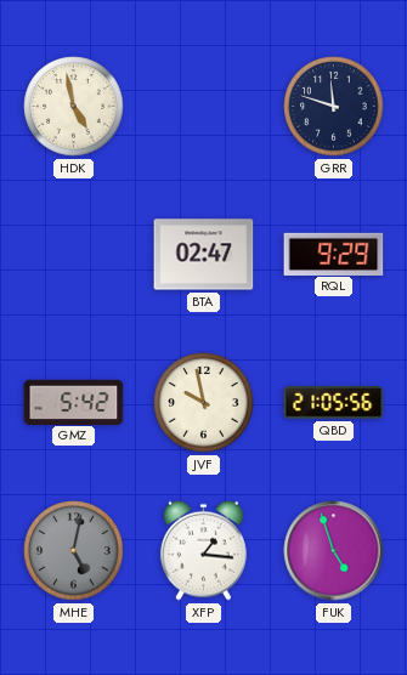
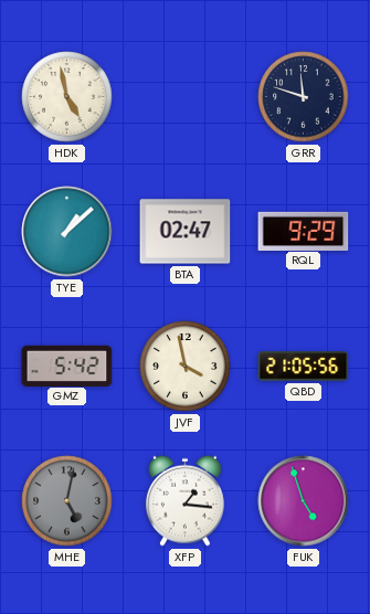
TYE: none -> 1:08
JVF: 9:58 -> 3:58
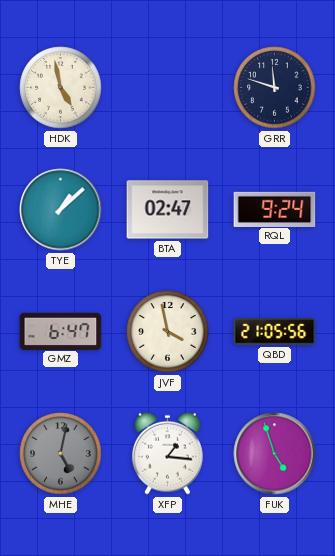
RQL: 9:29 -> 9:24
GMZ: 5:42 -> 6:47
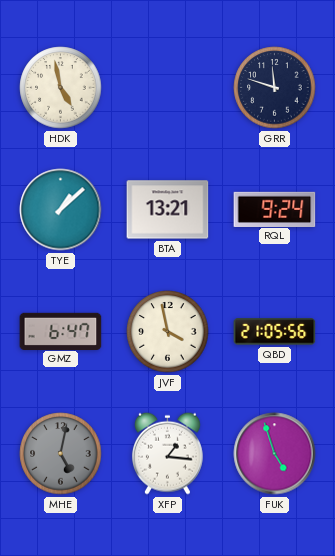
BTA: 02:47 -> 13:21
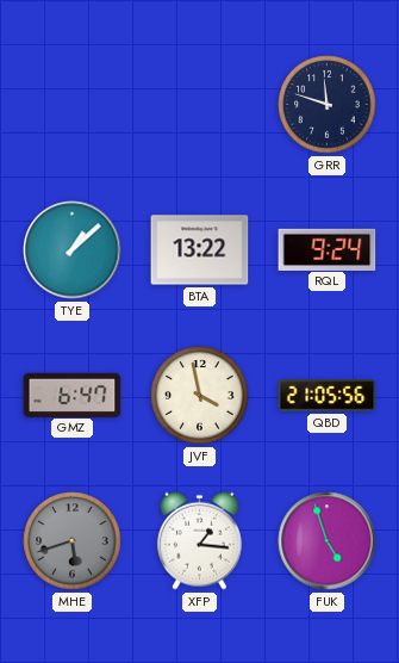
HDK: 4:58 -> none
BTA: 13:21 -> 13:22
MHE: 5:02 -> 5:42
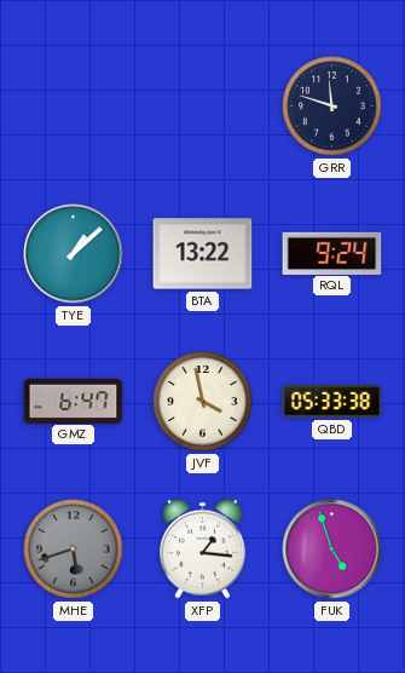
QBD: 21:05 -> 05:33
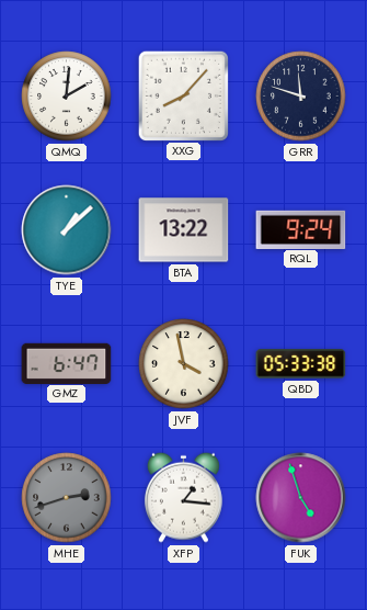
QMQ: none -> 2:01
XXG: none -> 8:07
MHE: 5:42 -> 2:42
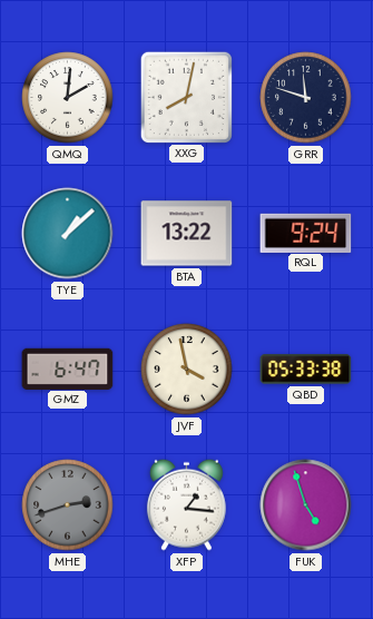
XXG: 8:07 -> 8:02
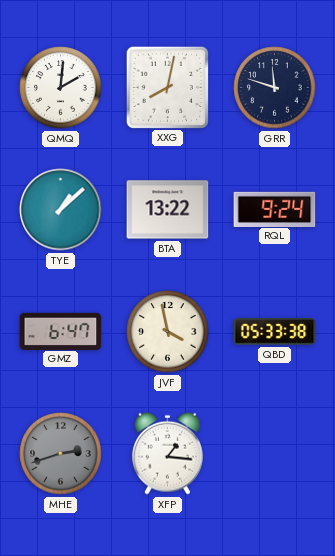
FUK: 4:57 -> none
